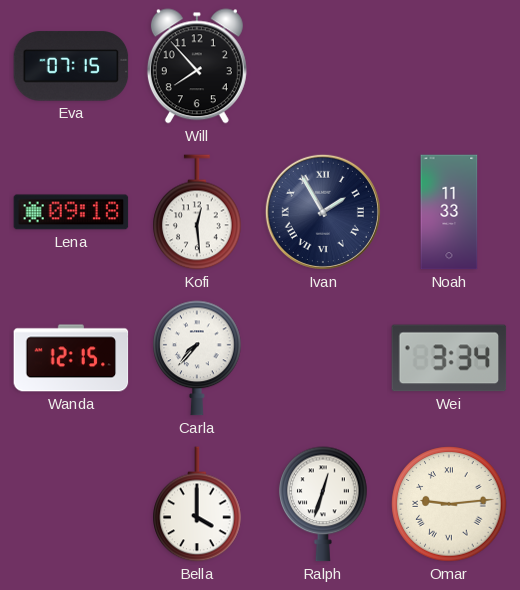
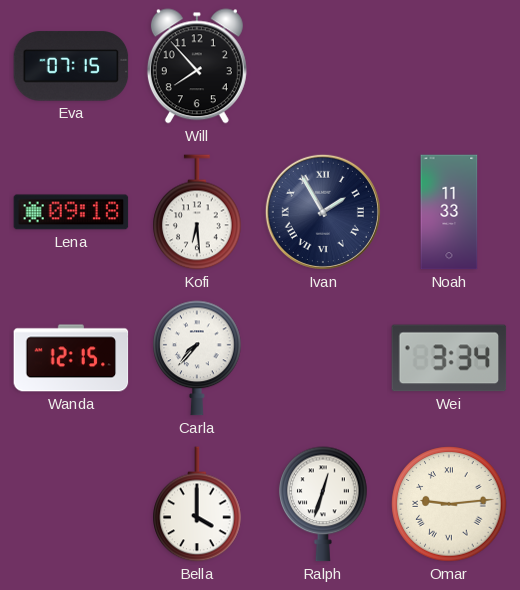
Kofi: 12:29 -> 6:29
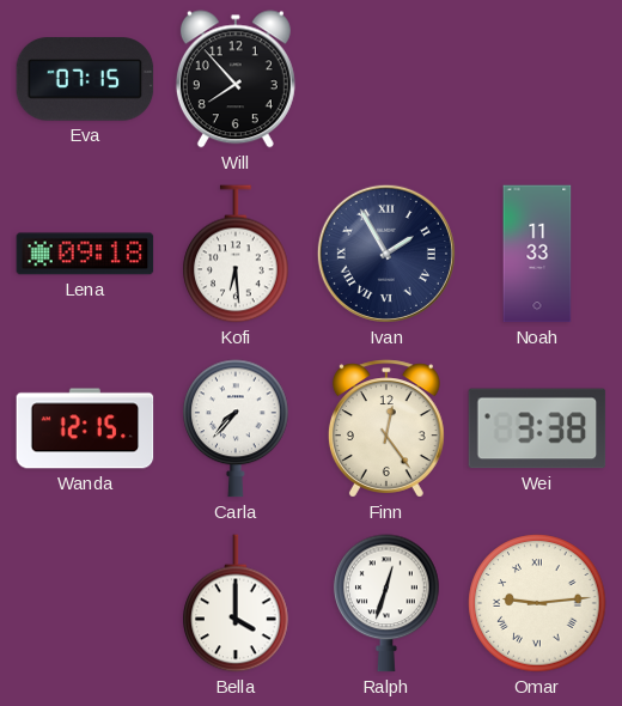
Finn: none -> 12:24
Wei: 3:34 -> 3:38
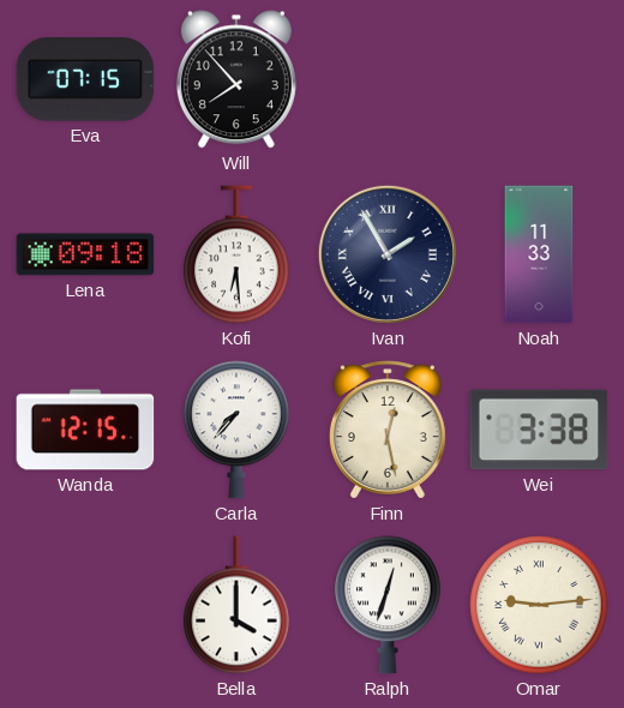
Finn: 12:24 -> 12:28
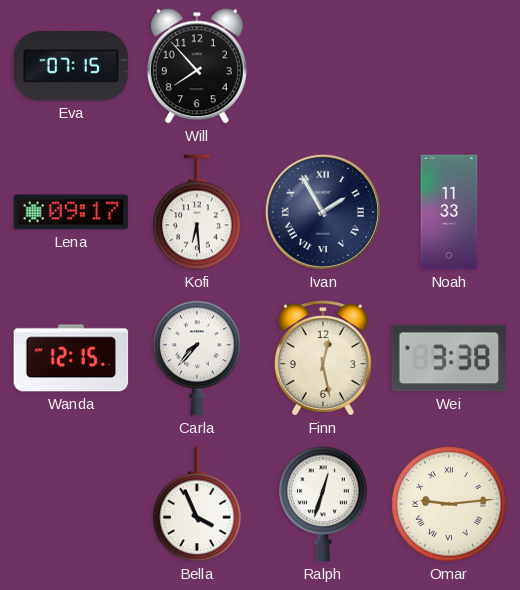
Lena: 09:18 -> 09:17
Bella: 4:00 -> 3:56
